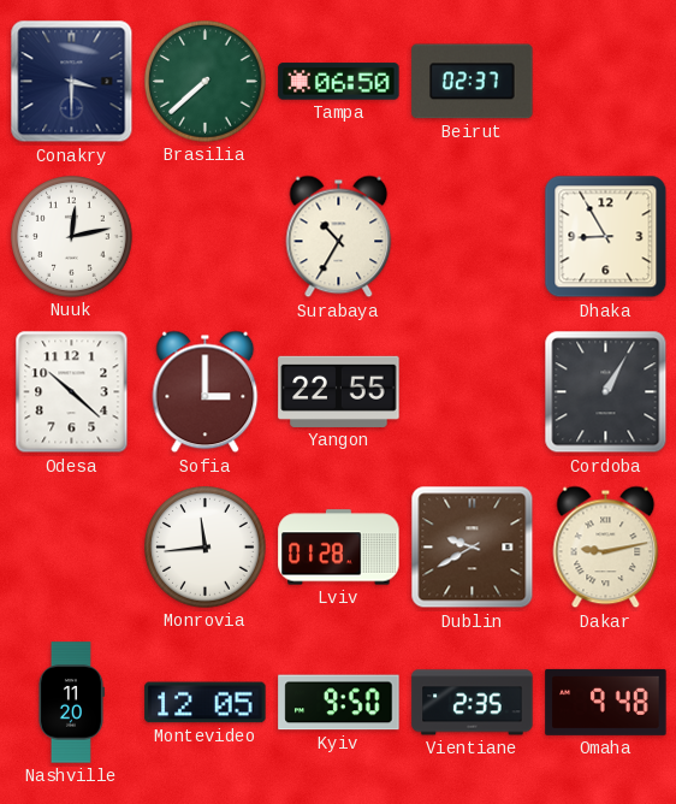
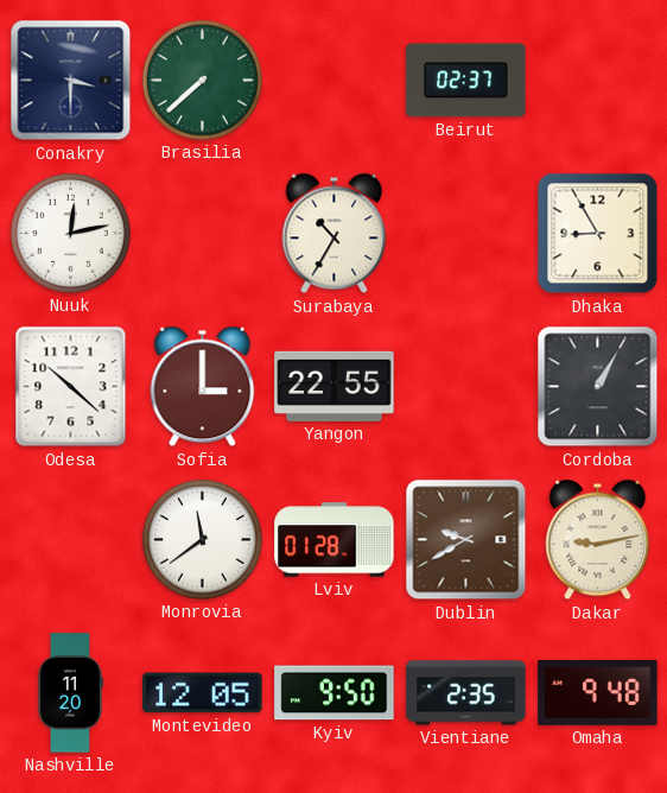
Tampa: 06:50 -> none
Monrovia: 11:44 -> 11:39
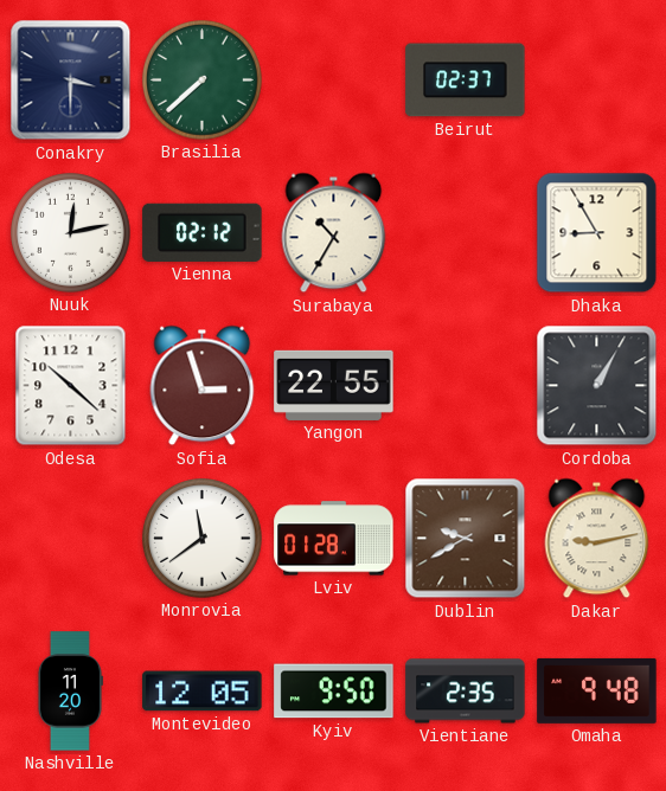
Vienna: none -> 02:12
Sofia: 3:00 -> 2:57
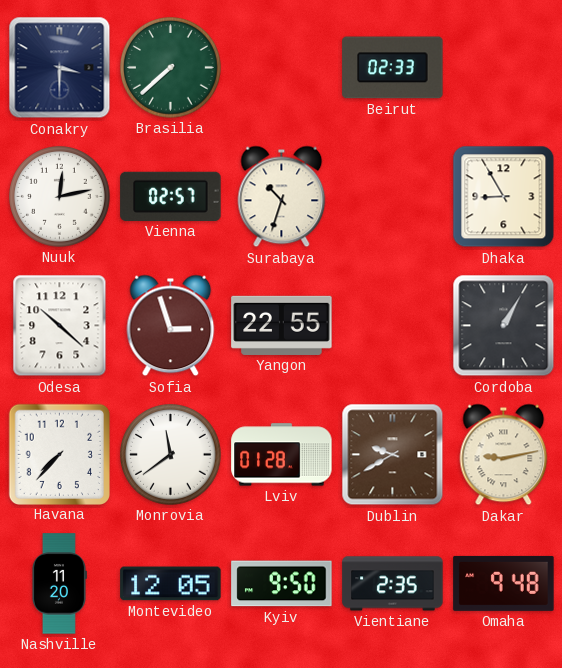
Beirut: 02:37 -> 02:33
Vienna: 02:12 -> 02:57
Surabaya: 10:35 -> 10:33
Havana: none -> 7:37
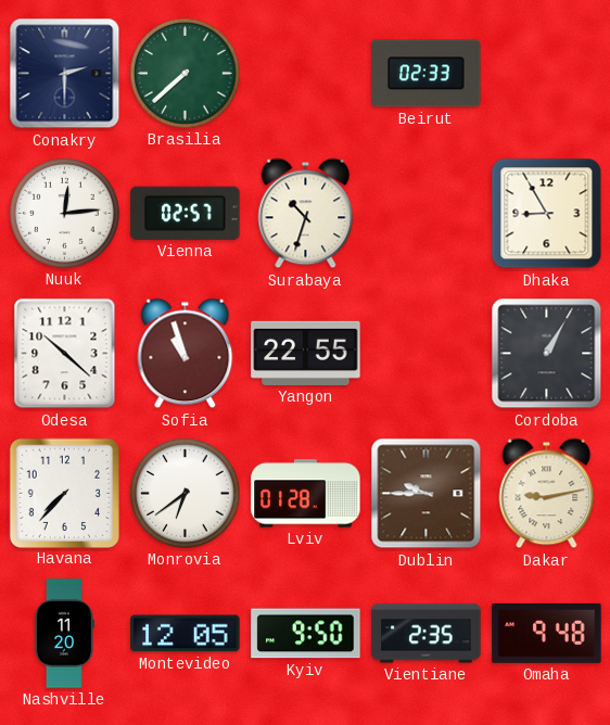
Conakry: 3:30 -> 2:30
Nuuk: 12:13 -> 12:14
Sofia: 2:57 -> 10:57
Monrovia: 11:39 -> 6:39
Dublin: 9:40 -> 9:45
